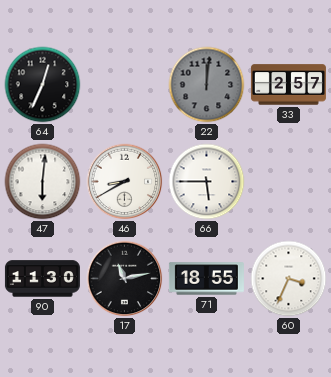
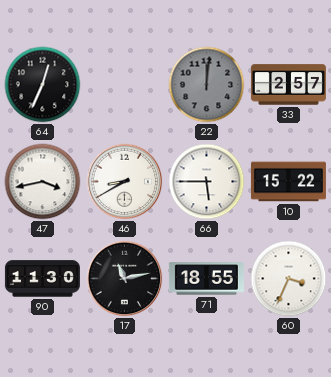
47: 6:01 -> 3:43
10: none -> 15:22
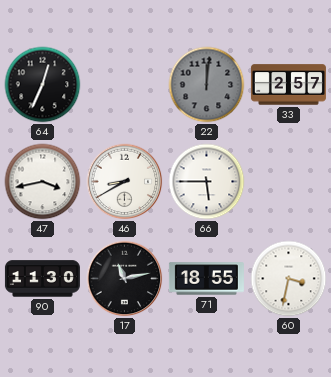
10: 15:22 -> none
60: 3:34 -> 3:32
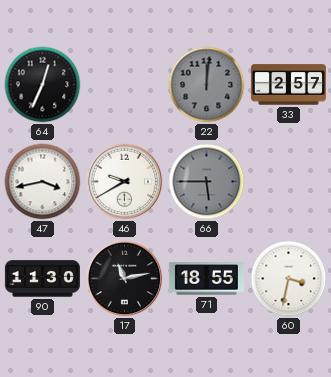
46: 8:40 -> 9:40
66 dial: white -> grey
